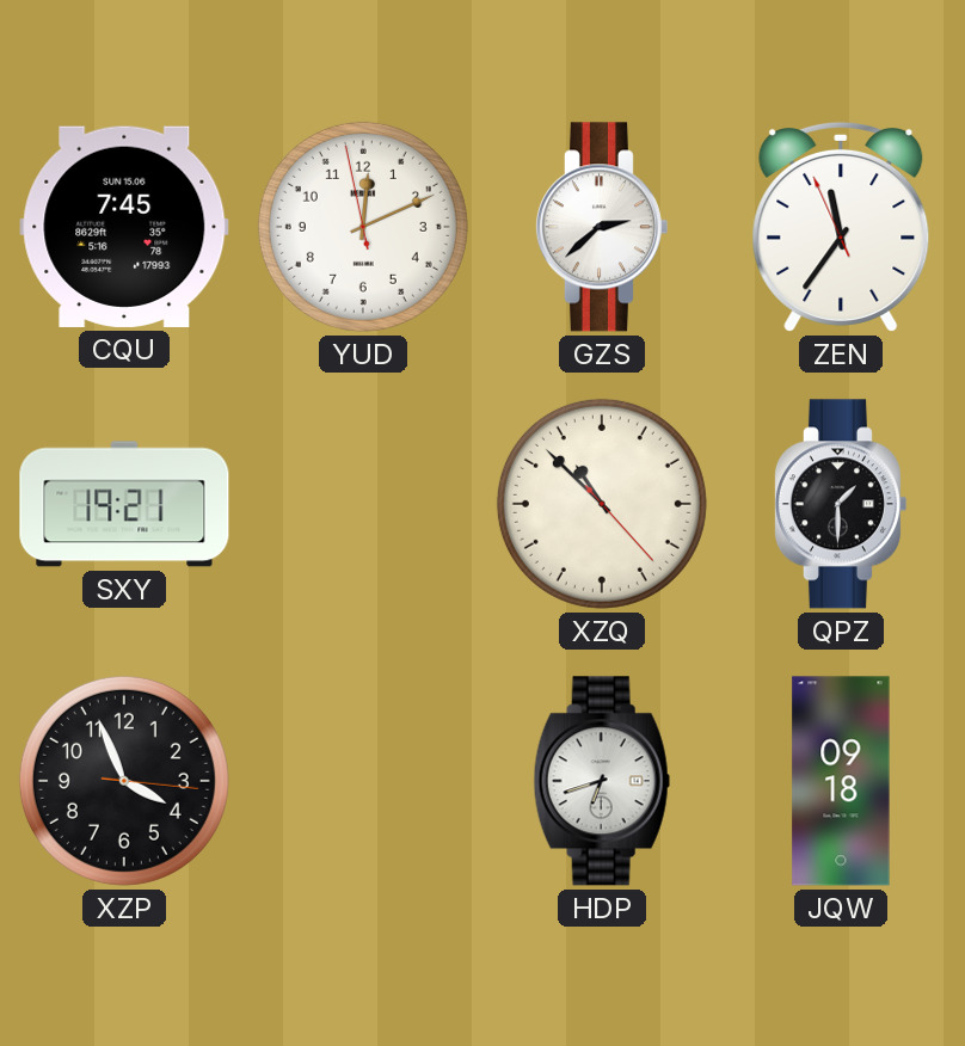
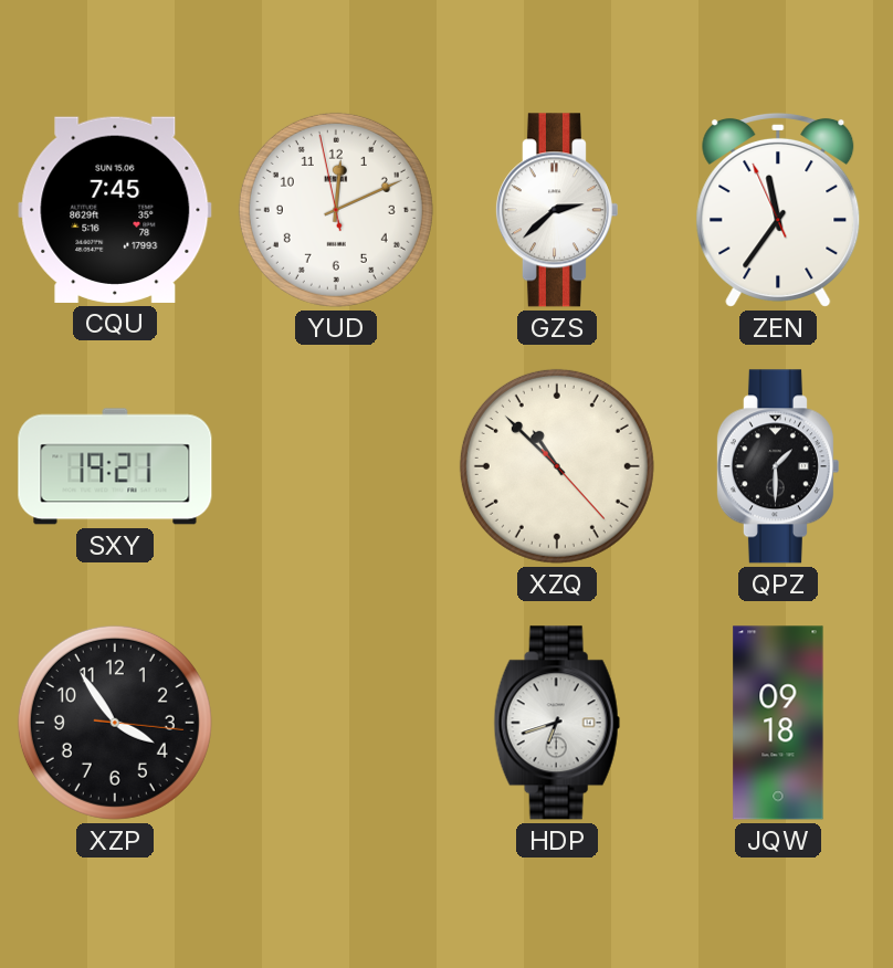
XZP: 3:56 -> 3:54
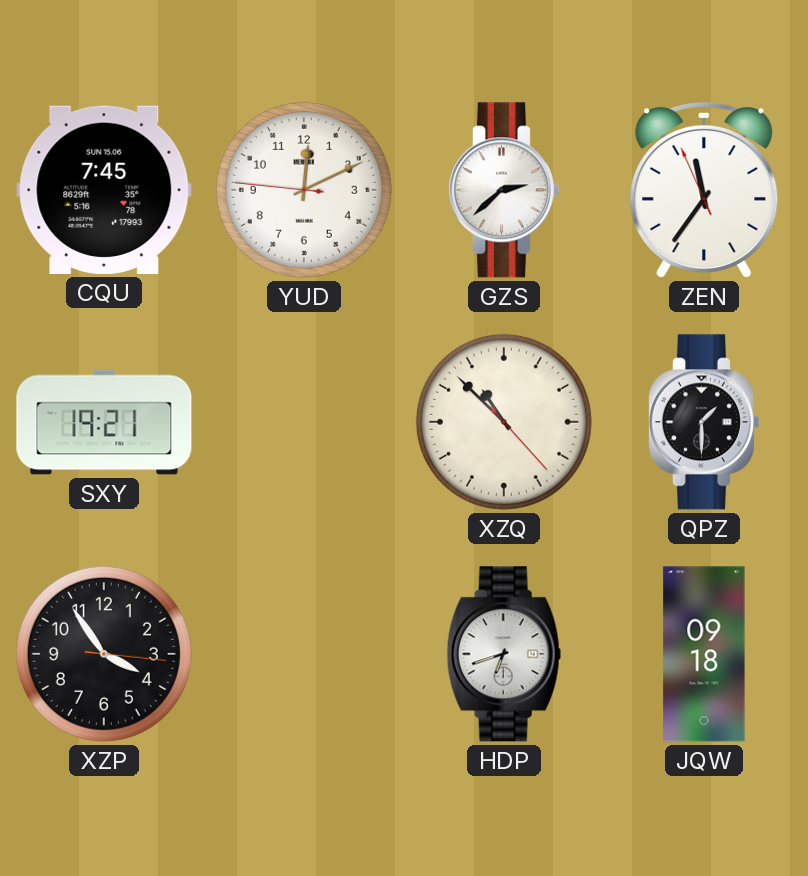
YUD: 12:10:58 -> 12:10:46
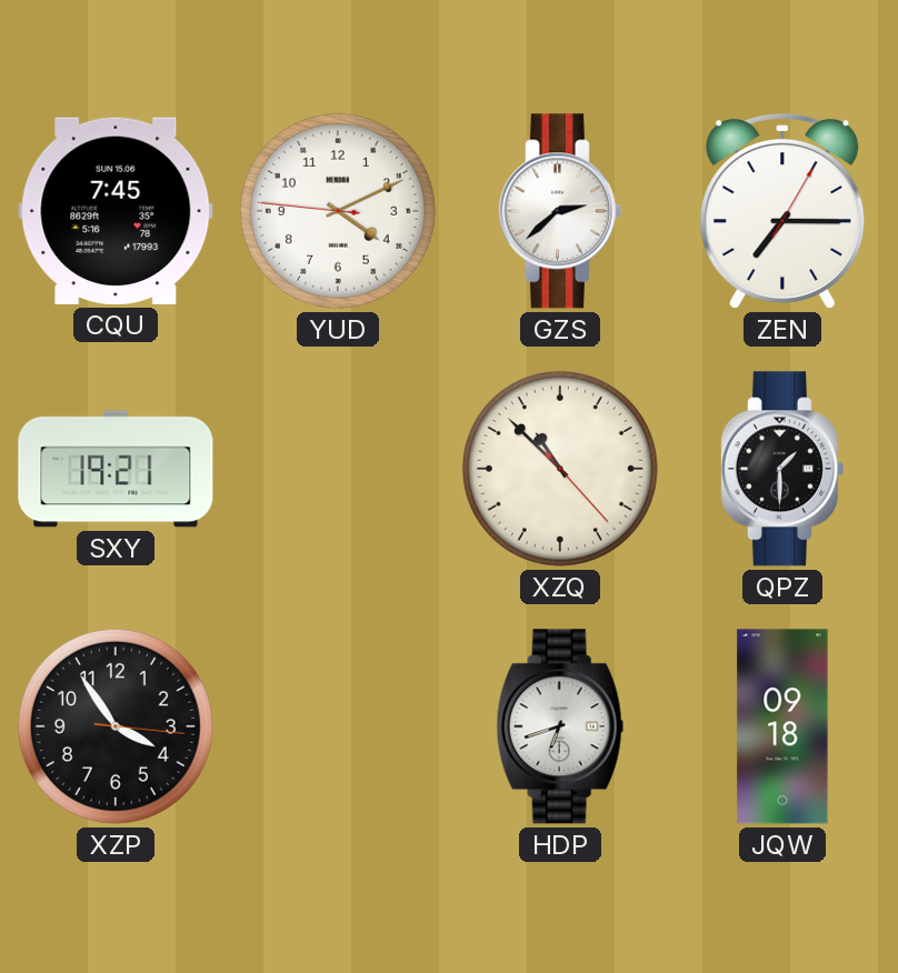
YUD: 12:10 -> 4:10
ZEN: 11:35 -> 7:15
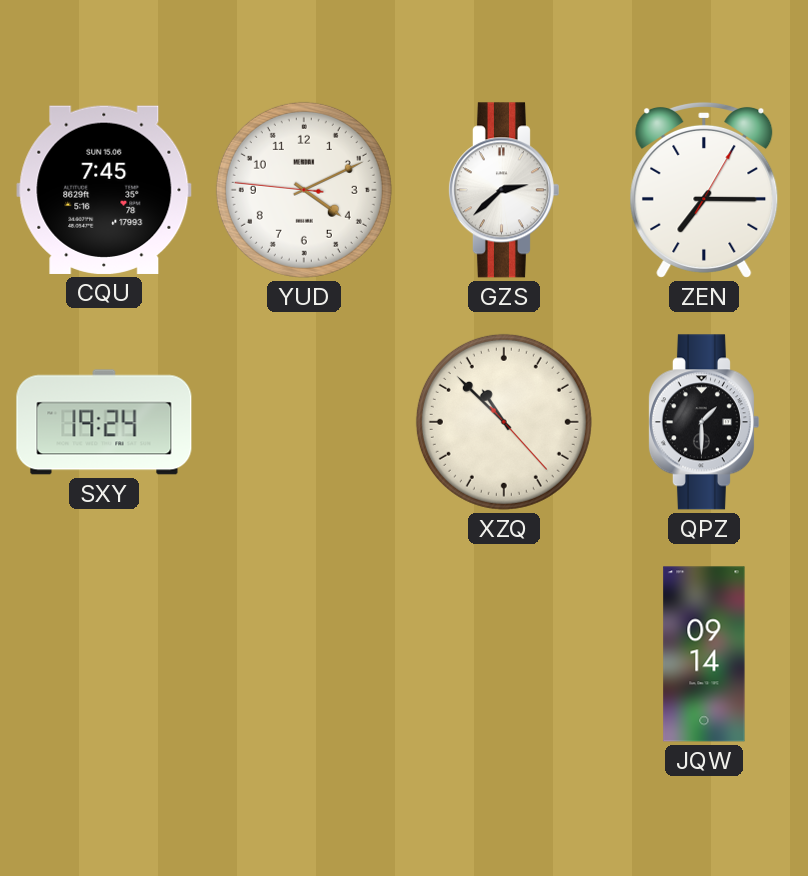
SXY: 19:21 -> 19:24
XZP: 3:54 -> none
HDP: 6:42 -> none
JQW: 09:18 -> 09:14
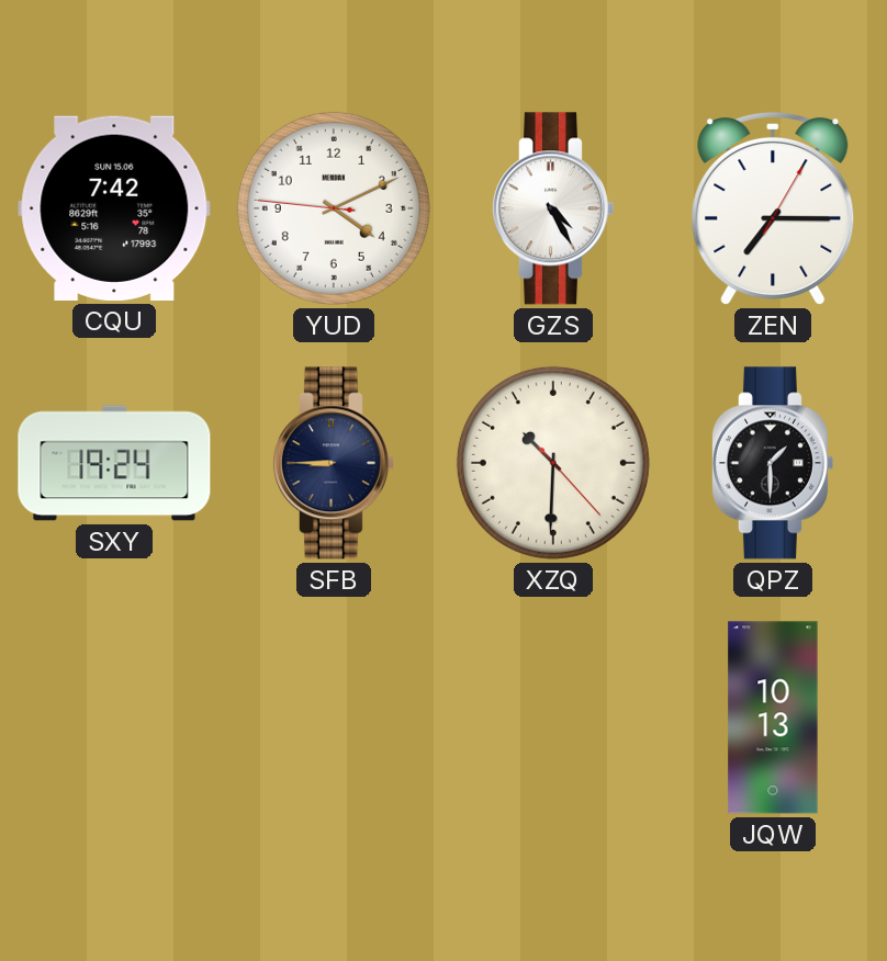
CQU: 7:45 -> 7:42
GZS: 2:38 -> 4:25
SFB: none -> 8:45
XZQ: 10:52 -> 10:30
JQW: 09:14 -> 10:13
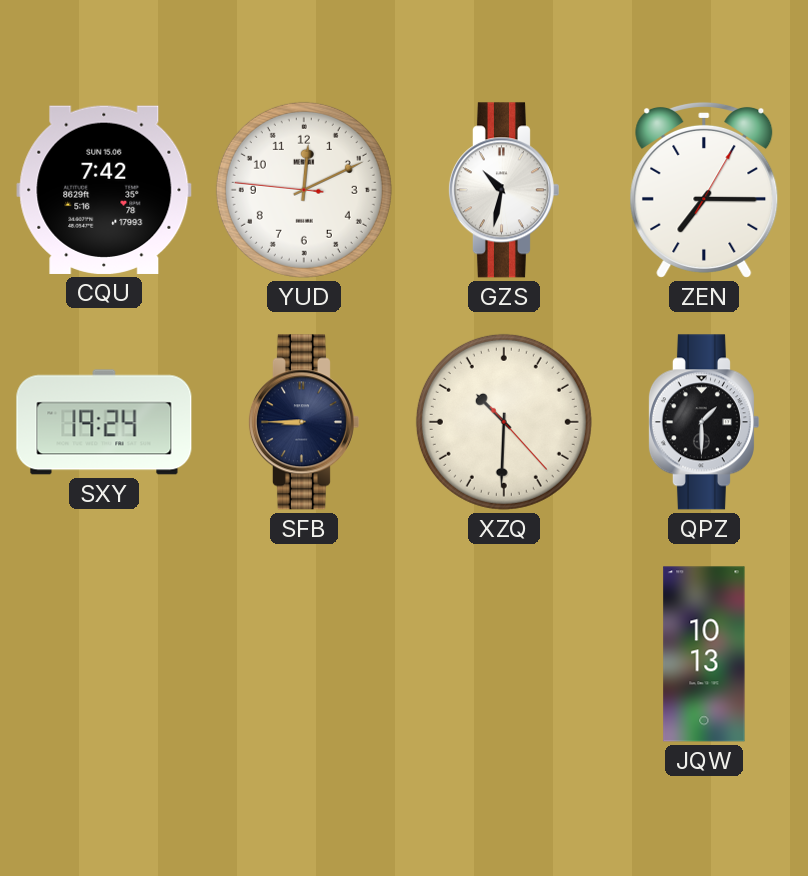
YUD: 4:10 -> 12:10
GZS: 4:25 -> 10:32
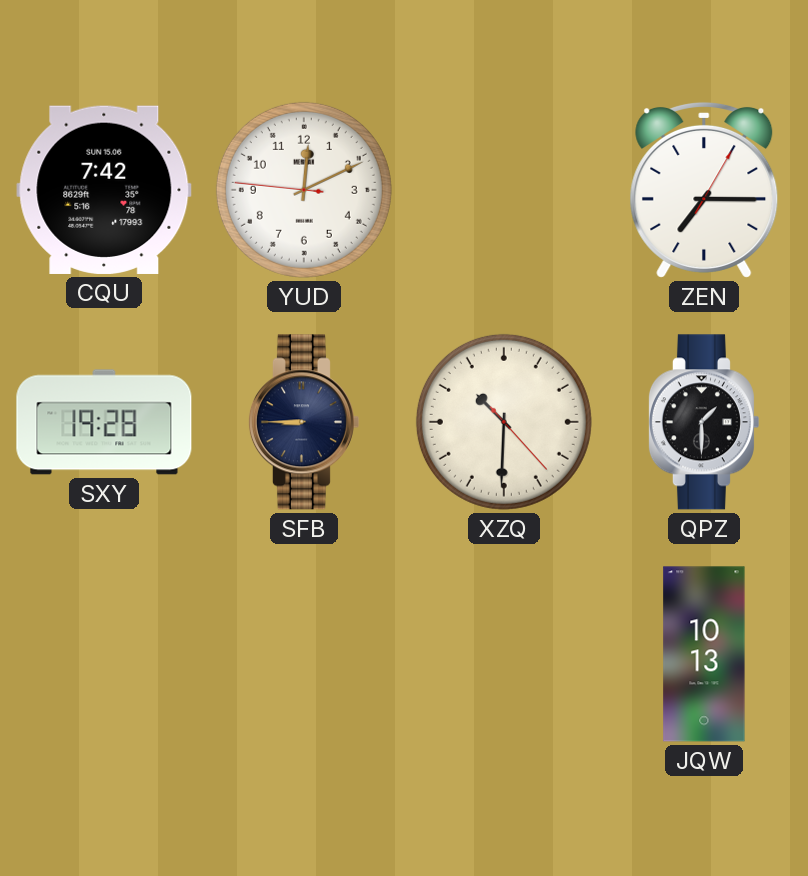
GZS: 10:32 -> none
SXY: 19:24 -> 19:28
